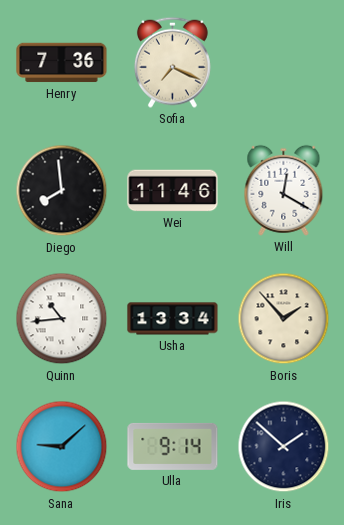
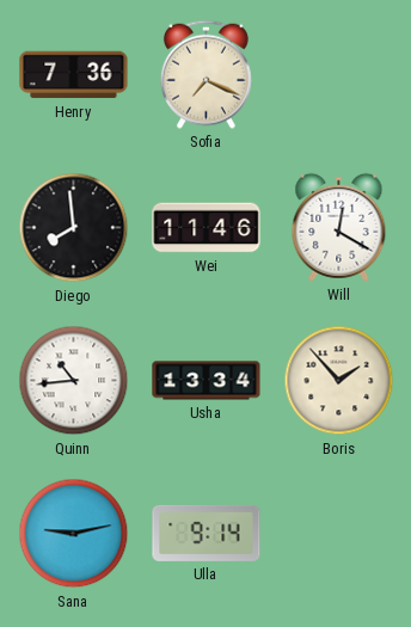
Sana: 9:08 -> 9:13
Iris: 1:52 -> none
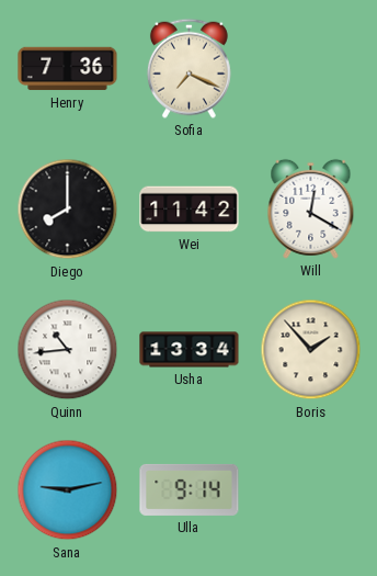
Diego: 7:59 -> 8:00
Wei: 11:46 -> 11:42
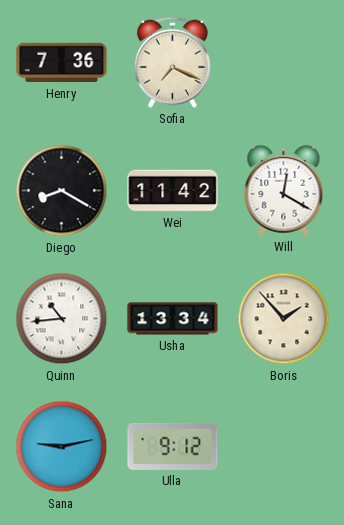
Diego: 8:00 -> 8:20
Ulla: 9:14 -> 9:12
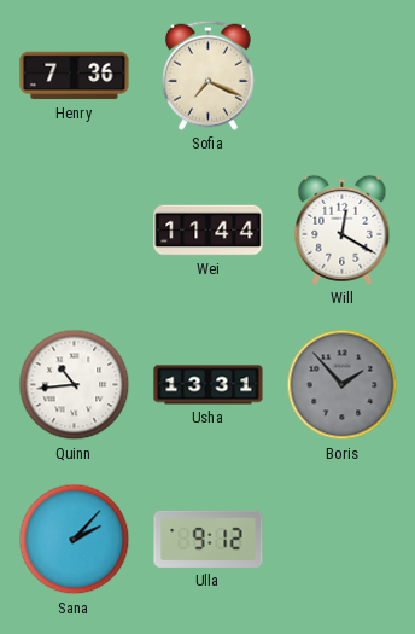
Diego: 8:20 -> none
Wei: 11:42 -> 11:44
Usha: 13:34 -> 13:31
Boris dial: cream -> grey
Sana: 9:13 -> 2:07
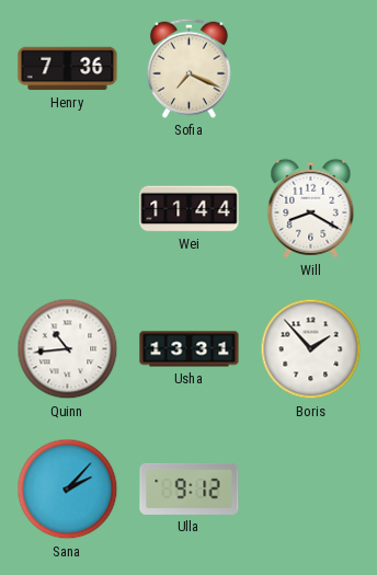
Will: 12:20 -> 8:20
Boris dial: grey -> white
